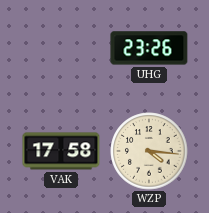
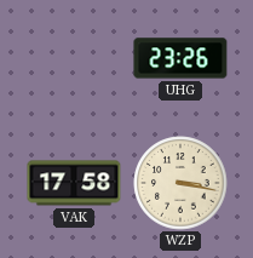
WZP: 4:16 -> 3:17
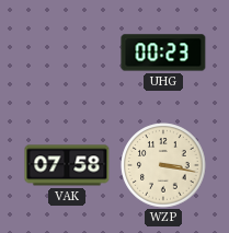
UHG: 23:26 -> 00:23
VAK: 17:58 -> 07:58
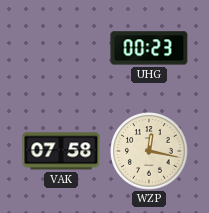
WZP: 3:17 -> 12:17
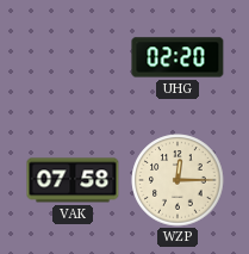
UHG: 00:23 -> 02:20
WZP: 12:17 -> 12:15
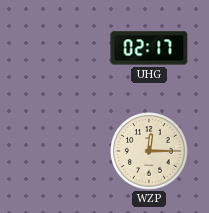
UHG: 02:20 -> 02:17
VAK: 07:58 -> none
